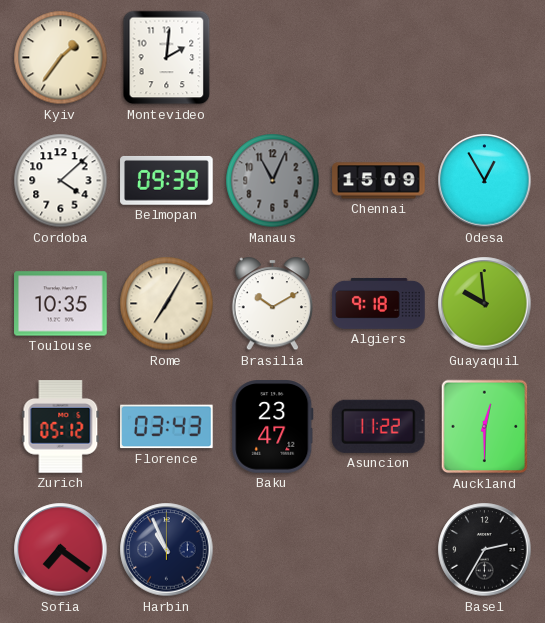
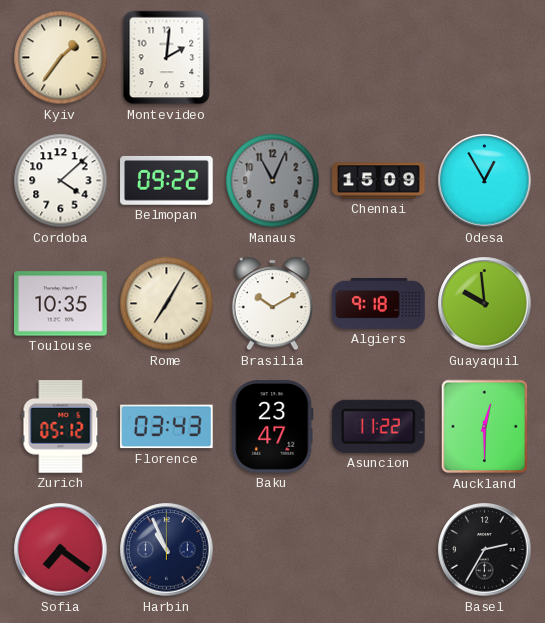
Belmopan: 09:39 -> 09:22
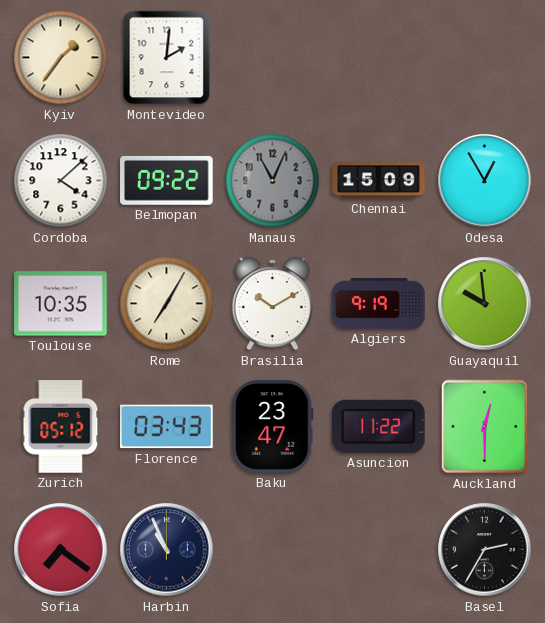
Algiers: 9:18 -> 9:19
